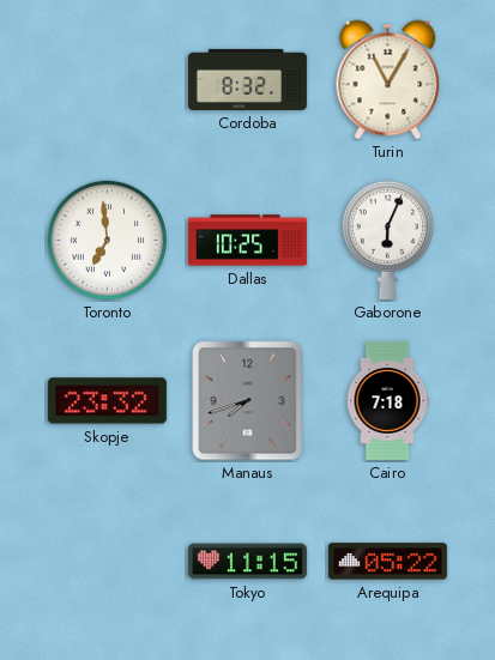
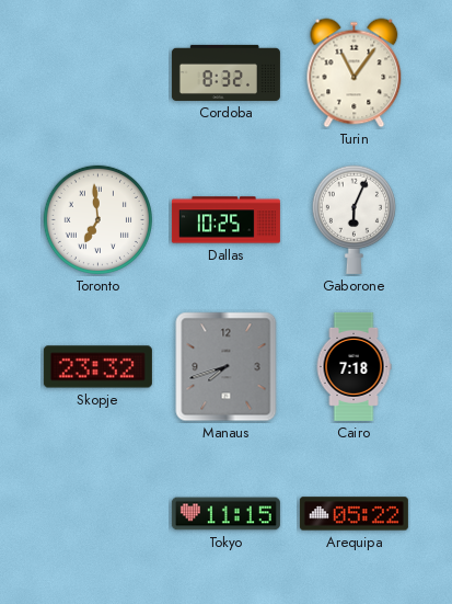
Turin: 11:05 -> 11:06
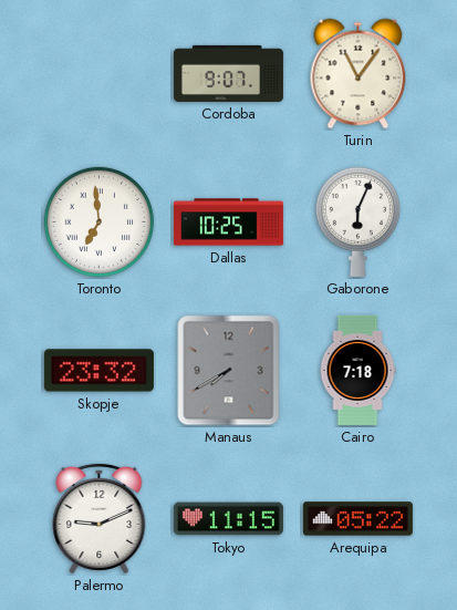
Cordoba: 8:32 -> 9:07
Manaus: 7:42 -> 7:40
Palermo: none -> 9:11
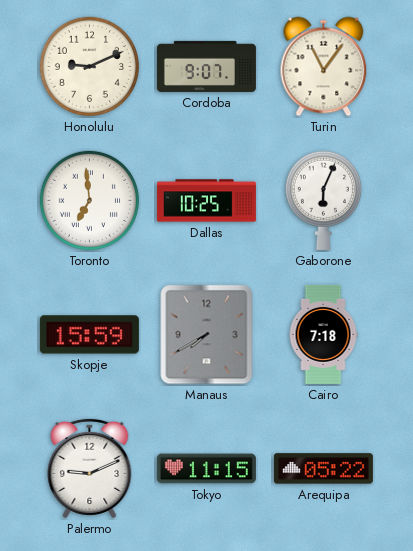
Honolulu: none -> 9:11
Skopje: 23:32 -> 15:59
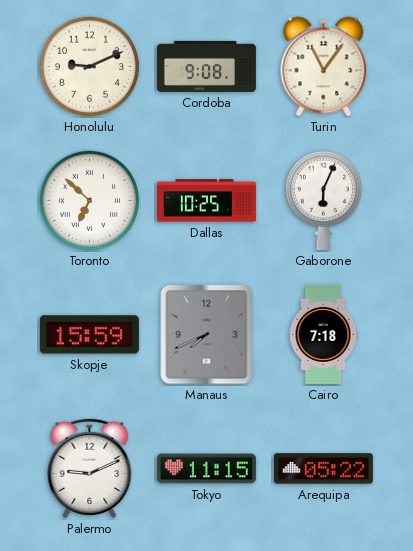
Cordoba: 9:07 -> 9:08
Toronto: 6:59 -> 6:52
Manaus: 7:40 -> 7:41
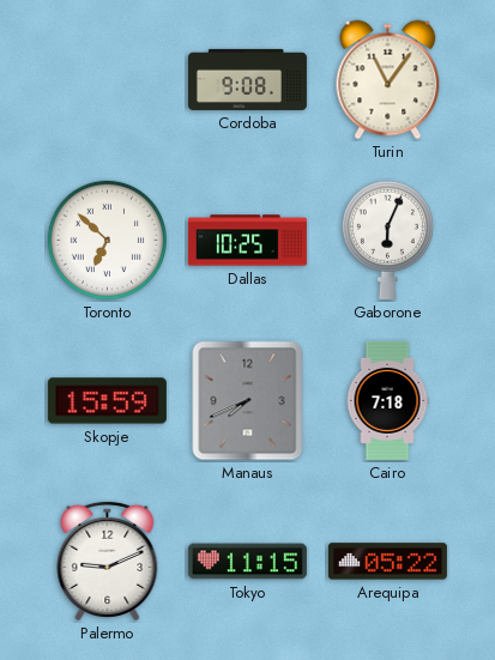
Honolulu: 9:11 -> none
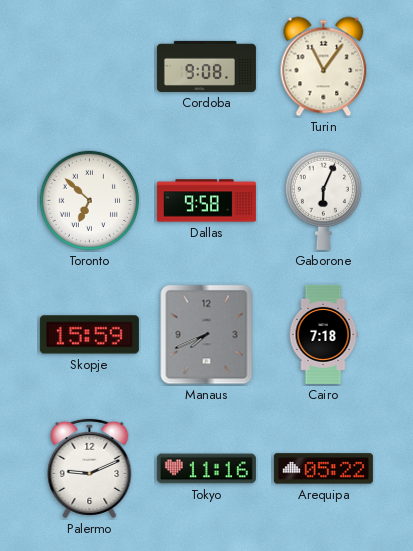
Dallas: 10:25 -> 9:58
Tokyo: 11:15 -> 11:16
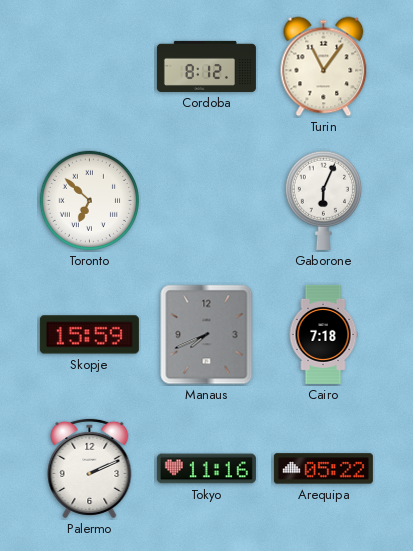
Cordoba: 9:08 -> 8:12
Dallas: 9:58 -> none
Palermo: 9:11 -> 2:11
